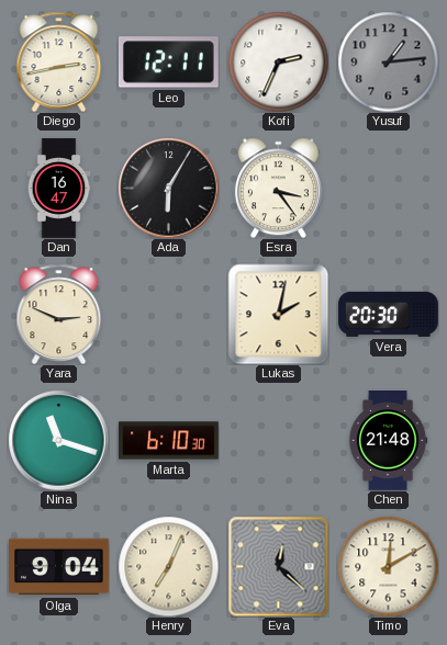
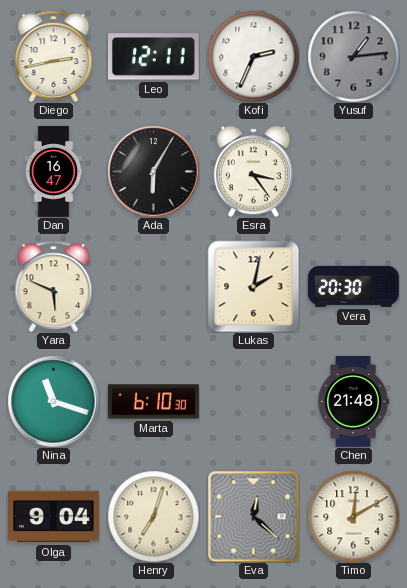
Yara: 2:49 -> 5:49
Henry: 7:04 -> 7:03
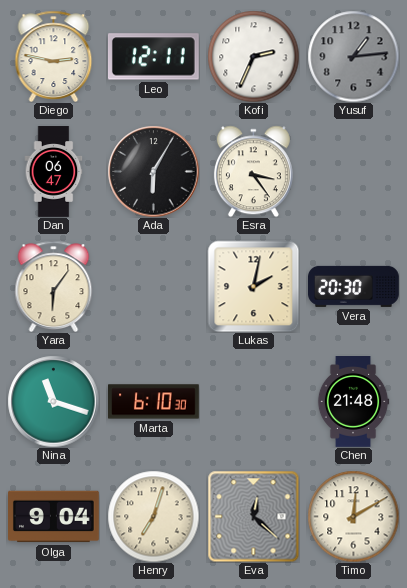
Diego: 2:43 -> 2:47
Dan: 16:47 -> 06:47
Yara: 5:49 -> 6:06
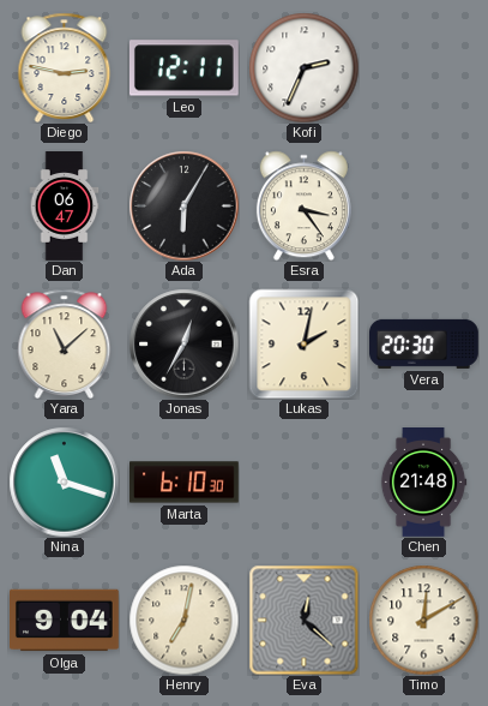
Yusuf: 1:14 -> none
Yara: 6:06 -> 11:08
Jonas: none -> 12:35
Henry: 7:03 -> 7:02
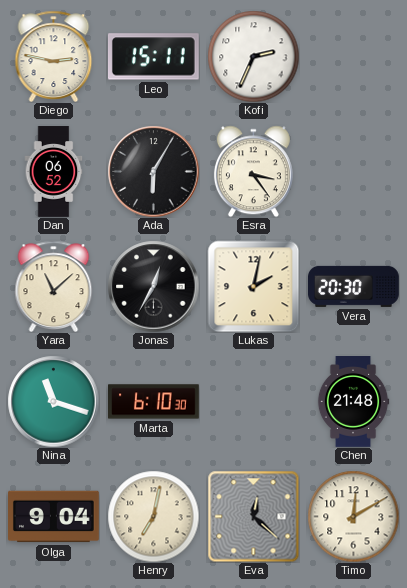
Leo: 12:11 -> 15:11
Dan: 06:47 -> 06:52
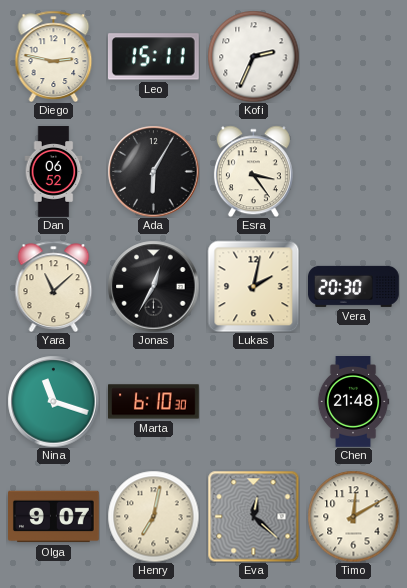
Olga: 9:04 -> 9:07
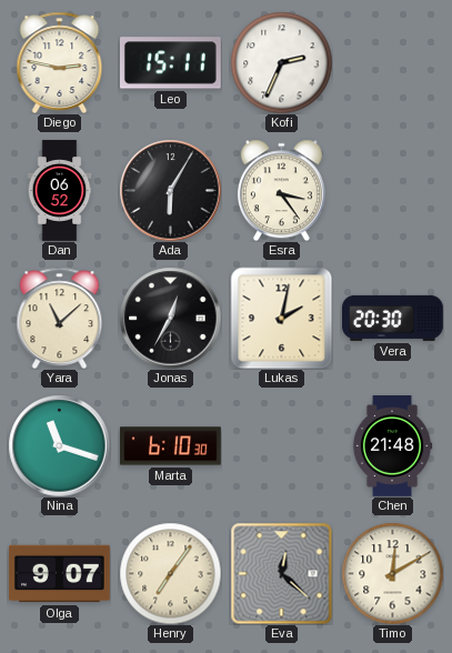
Henry: 7:02 -> 7:06
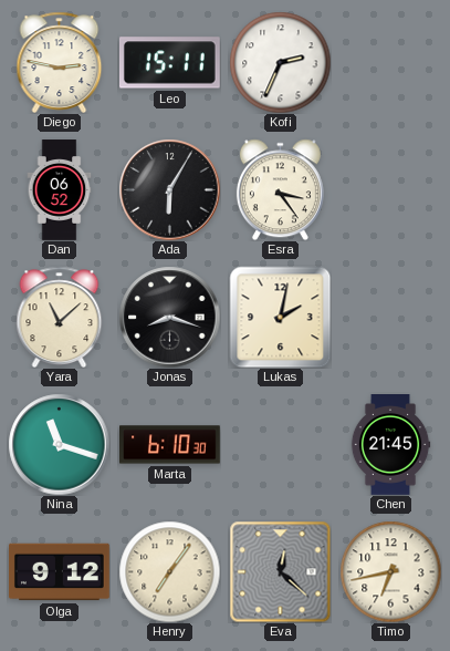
Jonas: 12:35 -> 8:18
Vera: 20:30 -> none
Chen: 21:48 -> 21:45
Olga: 9:07 -> 9:12
Timo: 12:10 -> 6:43
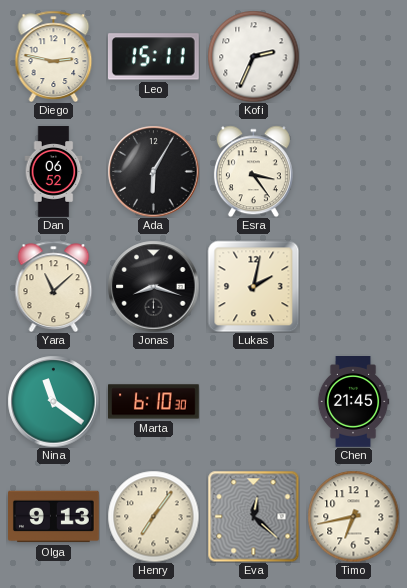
Nina: 11:18 -> 11:21
Olga: 9:12 -> 9:13
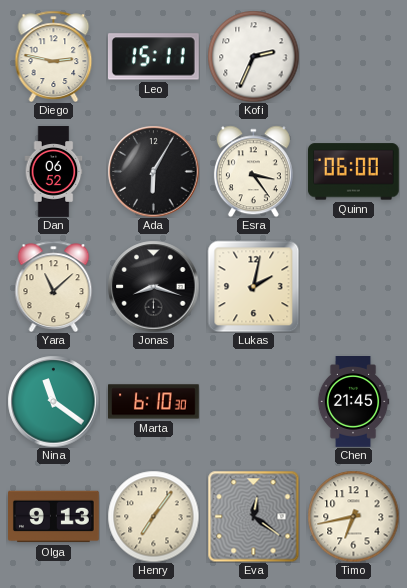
Quinn: none -> 06:00
Eva: 12:22 -> 12:21
